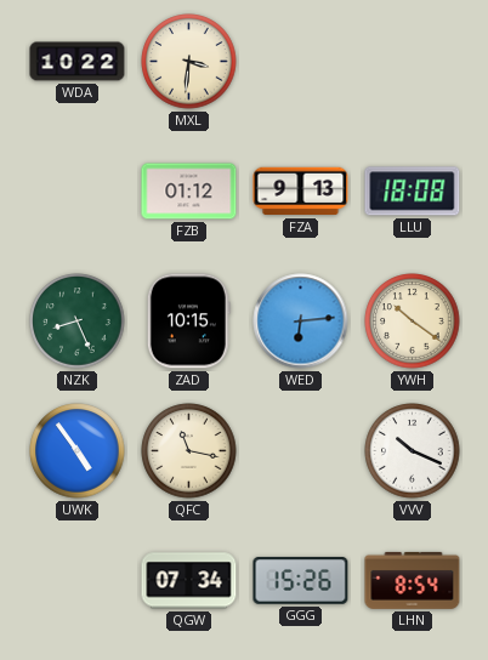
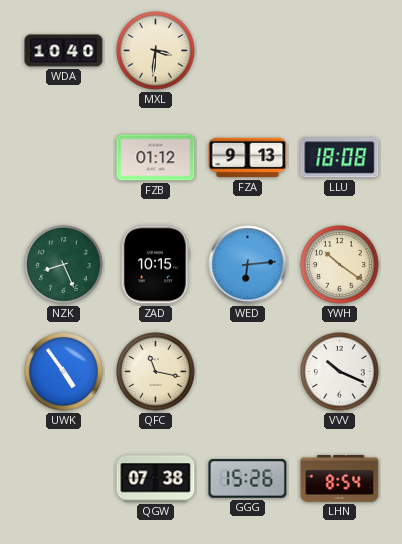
WDA: 10:22 -> 10:40
QGW: 07:34 -> 07:38
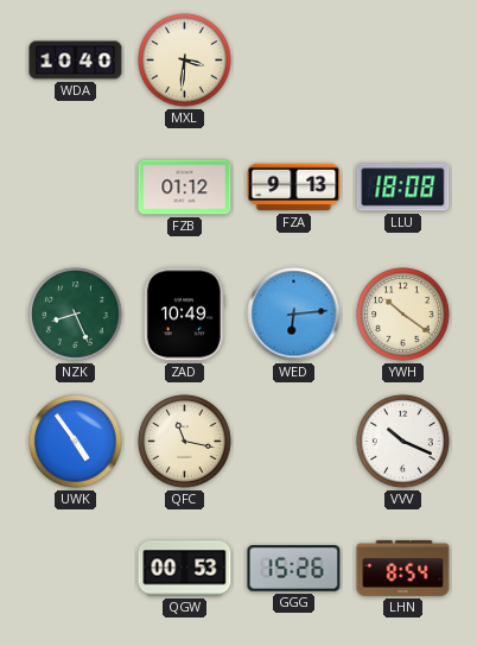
ZAD: 10:15 -> 10:49
QGW: 07:38 -> 00:53
